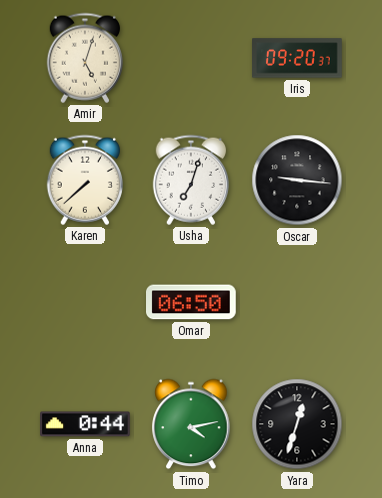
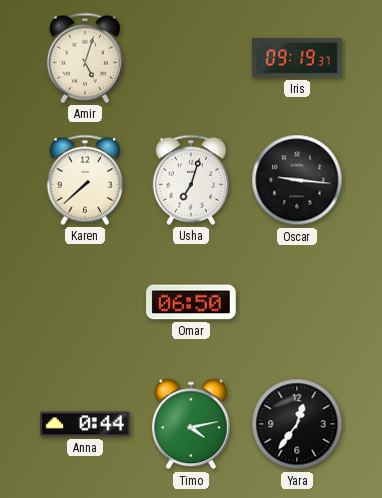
Iris: 09:20 -> 09:19
Yara: 12:33 -> 12:36
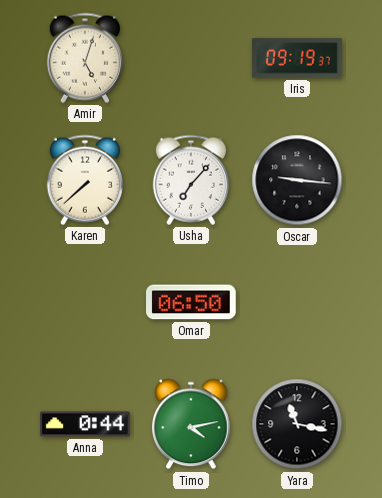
Usha: 7:03 -> 7:07
Yara: 12:36 -> 11:17
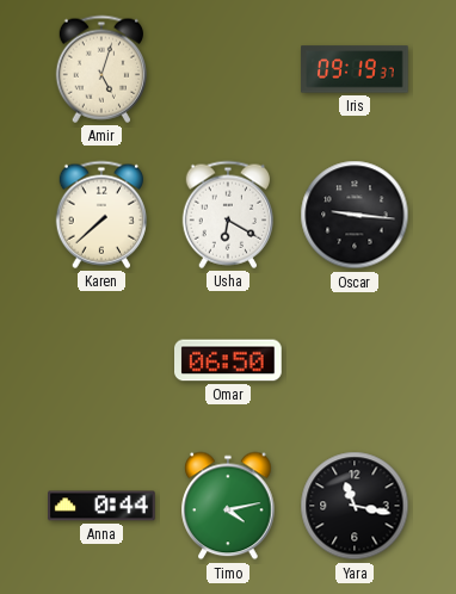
Usha: 7:07 -> 6:20
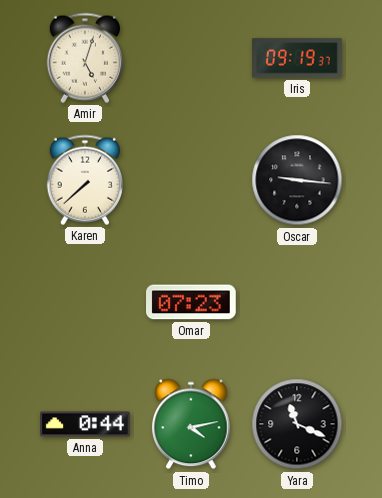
Usha: 6:20 -> none
Omar: 06:50 -> 07:23
Yara: 11:17 -> 11:19
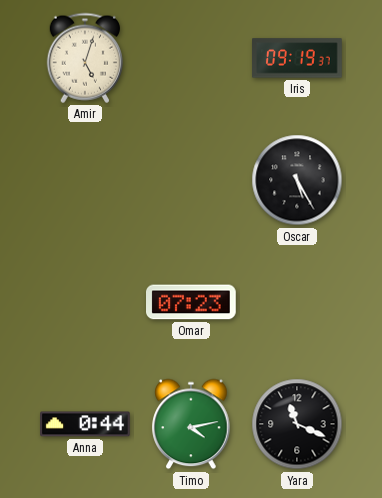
Karen: 7:38 -> none
Oscar: 9:16 -> 5:25
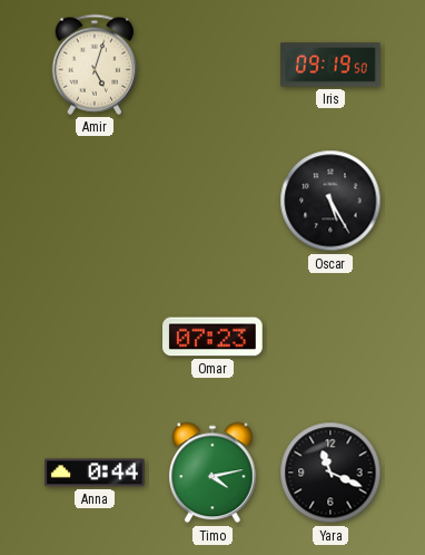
Iris: 09:19:37 -> 09:19:50
